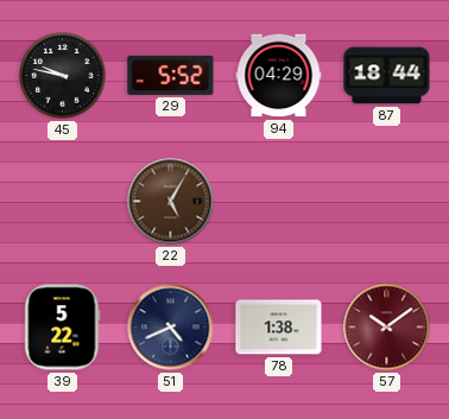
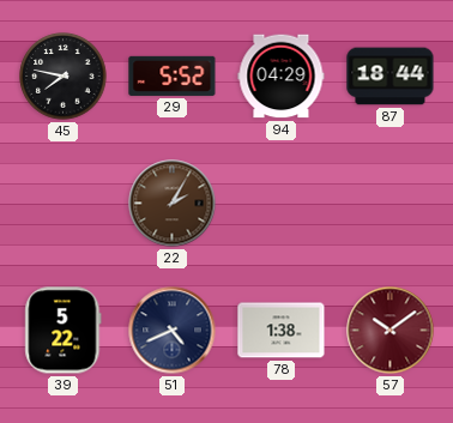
45: 9:47 -> 7:47
22: 5:05 -> 2:05
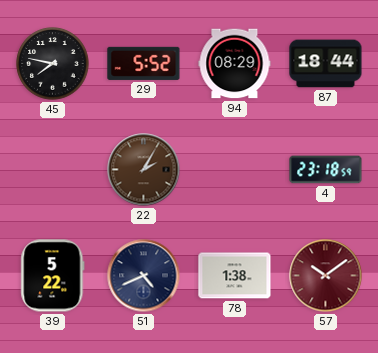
94: 04:29 -> 08:29
4: none -> 23:18
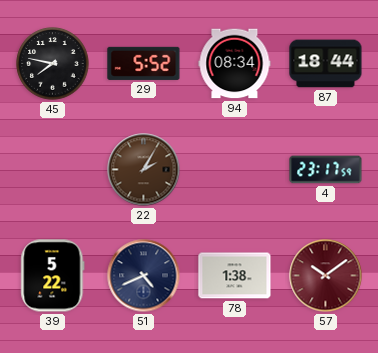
94: 08:29 -> 08:34
4: 23:18 -> 23:17
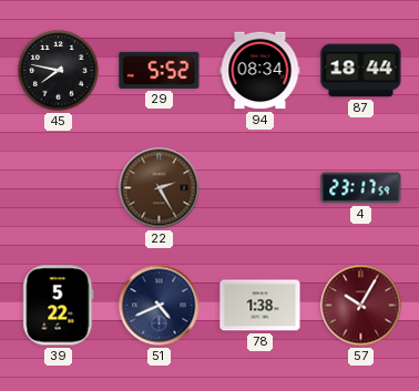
22: 2:05 -> 2:25
57: 10:09 -> 10:05
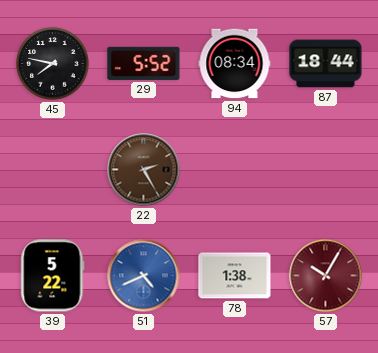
4: 23:17 -> none
51 dial: navy -> blue
